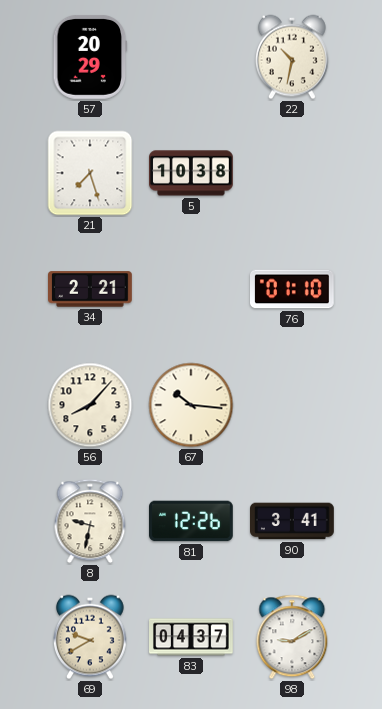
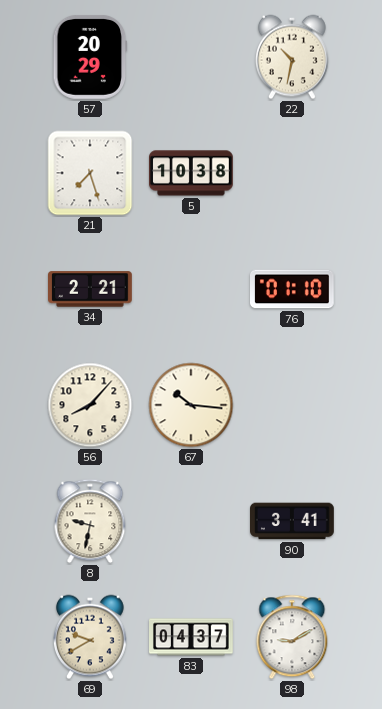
81: 12:26 -> none
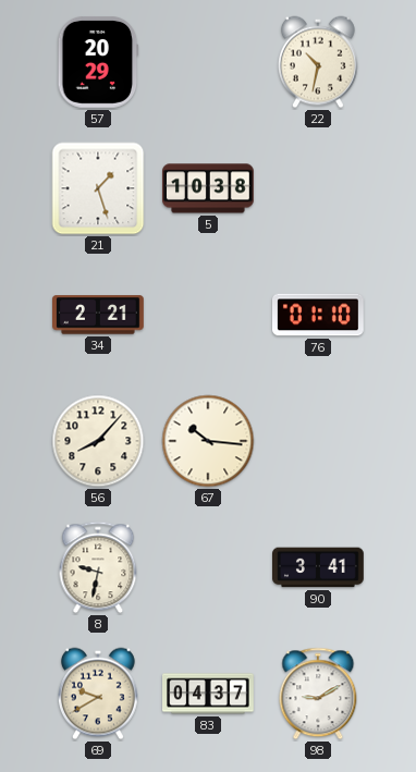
21: 7:27 -> 1:27
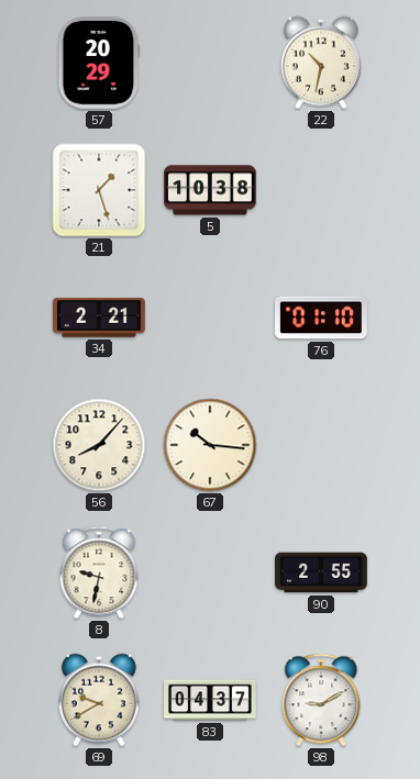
90: 3:41 -> 2:55
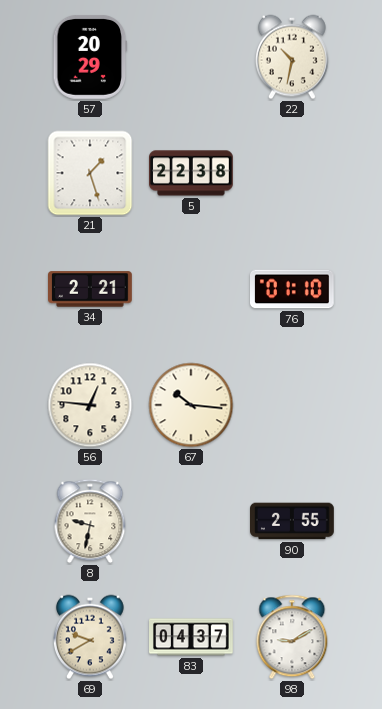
5: 10:38 -> 22:38
56: 8:07 -> 12:46
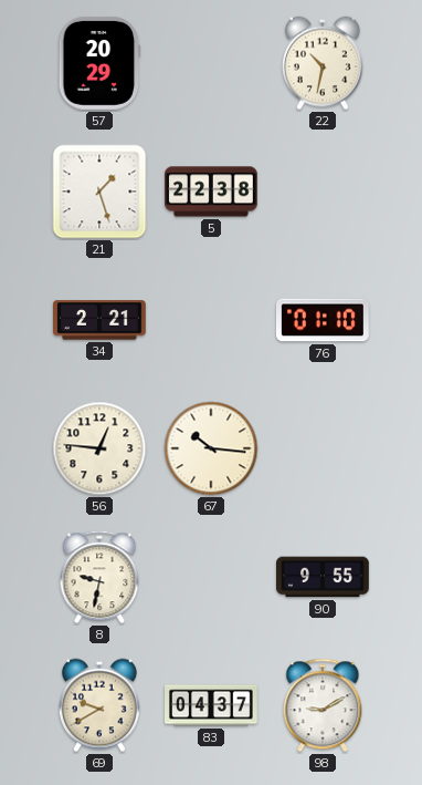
90: 2:55 -> 9:55
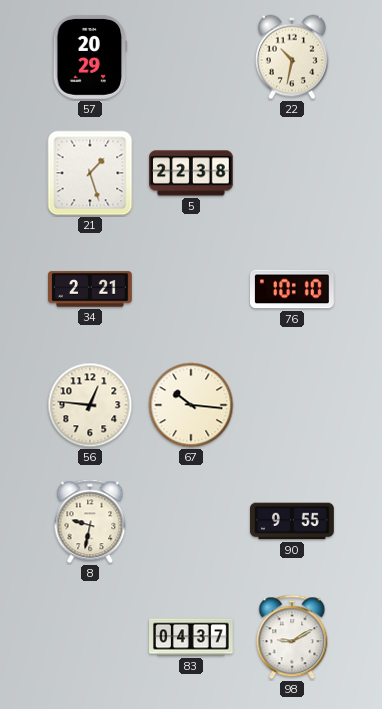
76: 01:10 -> 10:10
69: 9:40 -> none
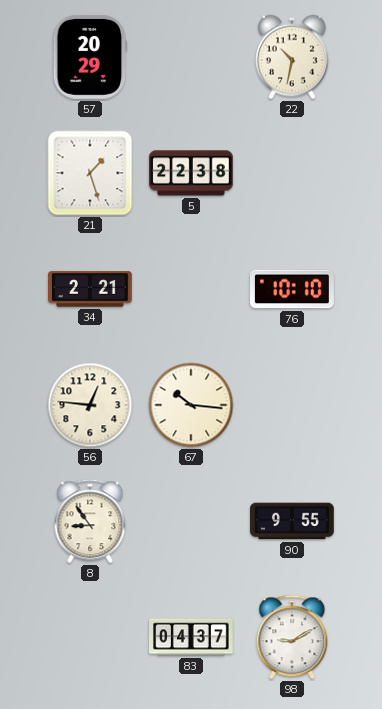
8: 9:32 -> 8:54
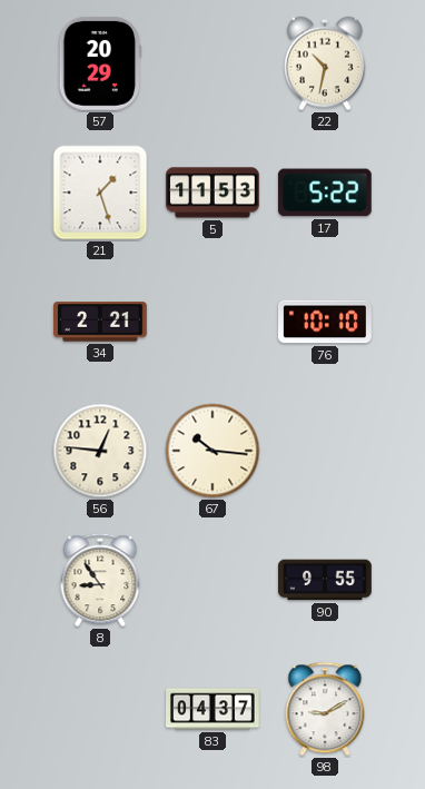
5: 22:38 -> 11:53
17: none -> 5:22
